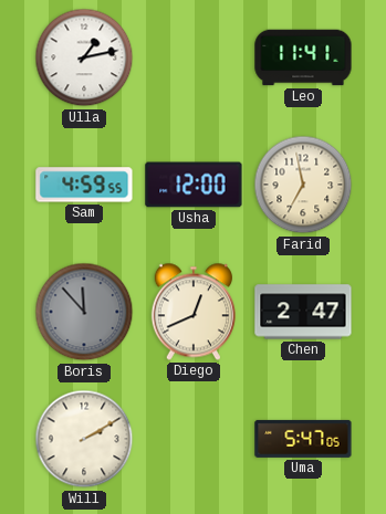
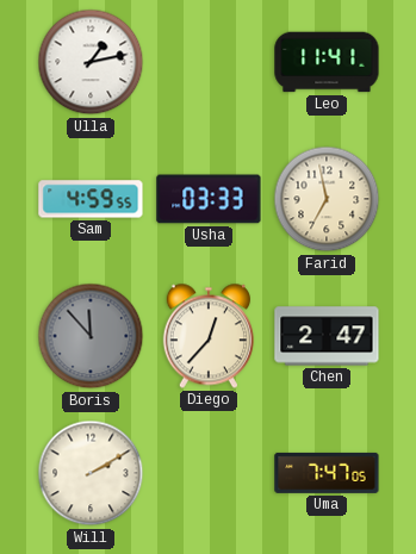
Usha: 12:00 -> 03:33
Diego: 12:41 -> 12:37
Uma: 5:47 -> 7:47
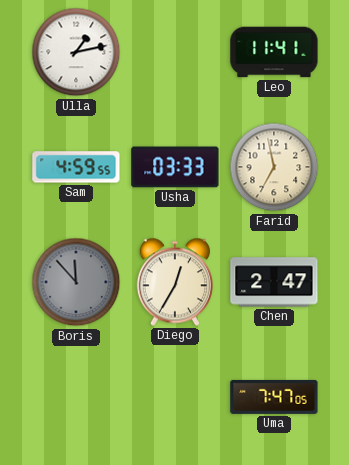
Diego: 12:37 -> 12:35
Will: 2:10 -> none
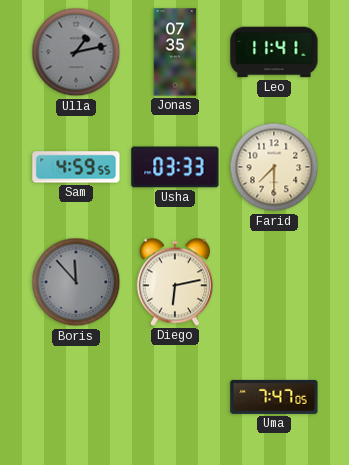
Ulla dial: white -> grey
Jonas: none -> 07:35
Farid: 6:58 -> 7:30
Diego: 12:35 -> 6:13
Chen: 2:47 -> none
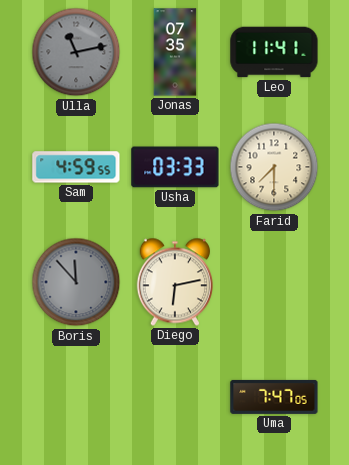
Ulla: 1:13 -> 11:13
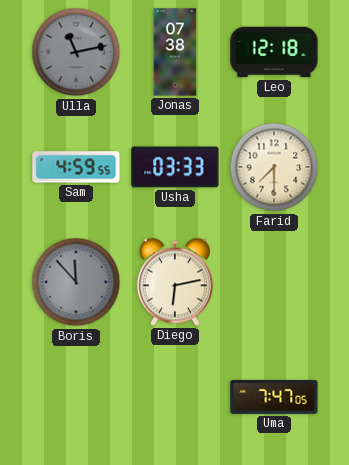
Jonas: 07:35 -> 07:38
Leo: 11:41 -> 12:18
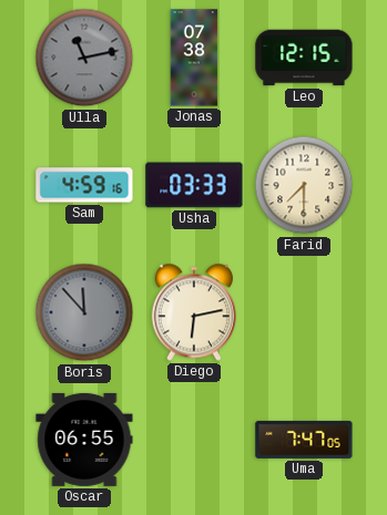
Leo: 12:18 -> 12:15
Sam: 4:59:55 -> 4:59:16
Oscar: none -> 06:55
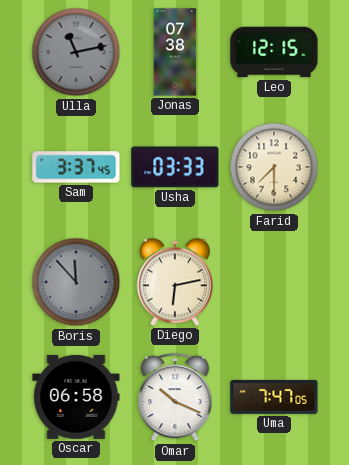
Sam: 4:59 -> 3:37
Oscar: 06:55 -> 06:58
Omar: none -> 10:19
